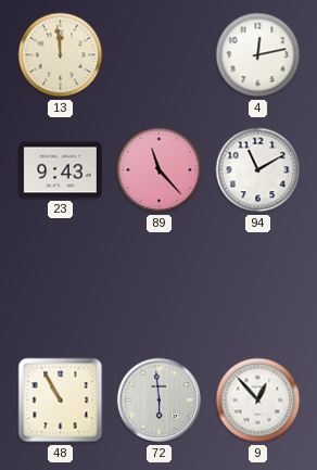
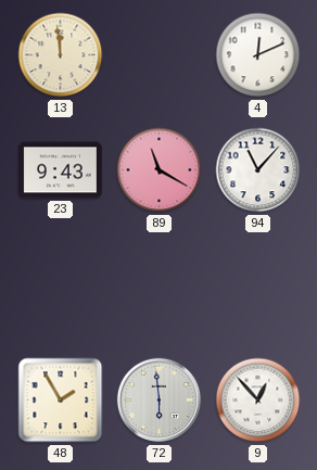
4: 12:13 -> 12:11
89: 11:23 -> 11:20
94: 11:10 -> 11:07
48: 10:55 -> 1:55
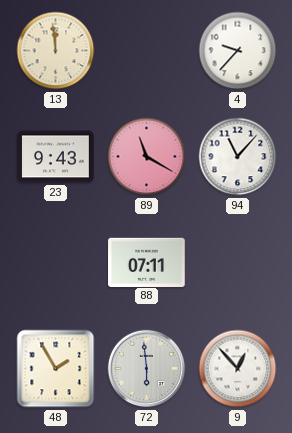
4: 12:11 -> 9:37
88: none -> 07:11
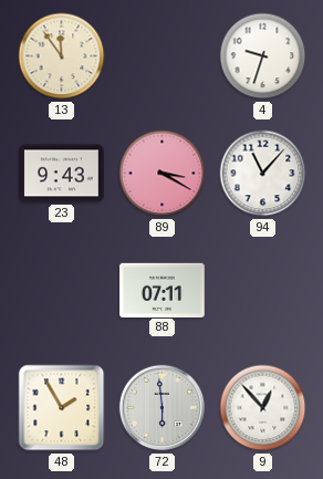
13: 11:59 -> 11:54
4: 9:37 -> 9:33
89: 11:20 -> 3:20
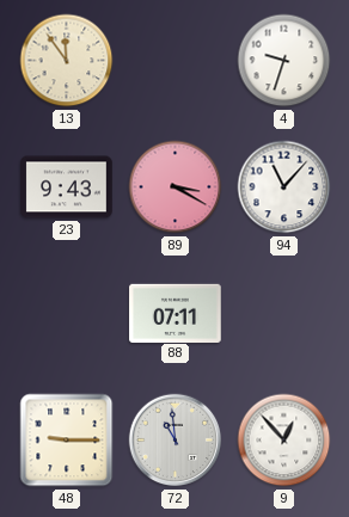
48: 1:55 -> 9:15
72: 5:59 -> 10:59
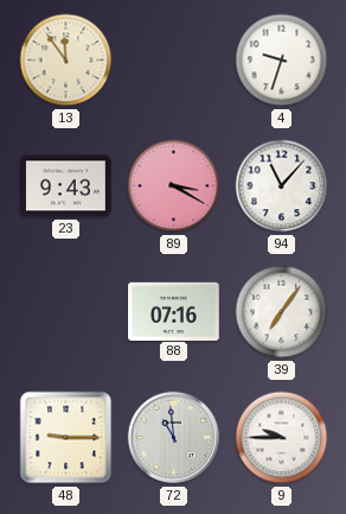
88: 07:11 -> 07:16
39: none -> 7:06
9: 12:53 -> 9:45
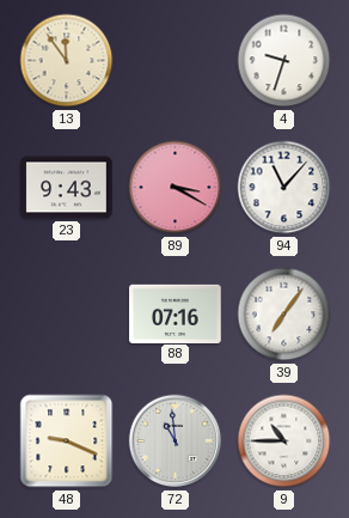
48: 9:15 -> 9:19
9: 9:45 -> 10:45
